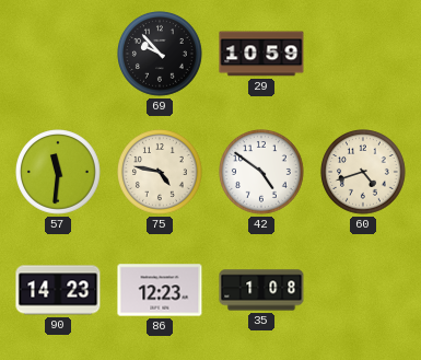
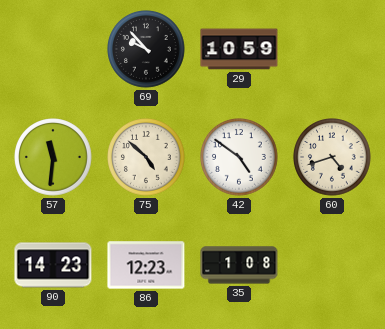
75: 4:47 -> 4:52
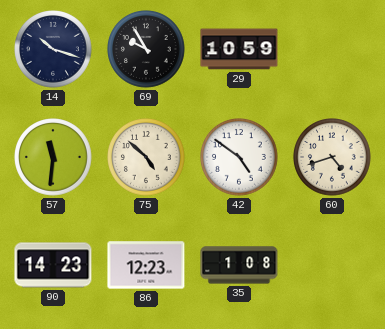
14: none -> 10:18
69: 9:53 -> 9:55
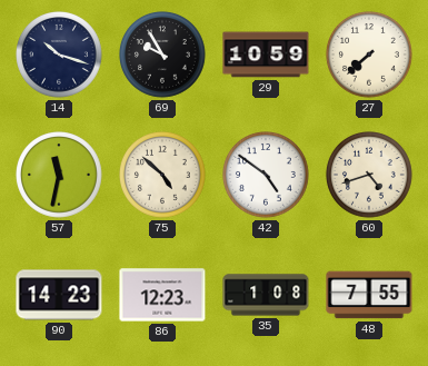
27: none -> 7:38
57: 11:31 -> 11:32
48: none -> 7:55
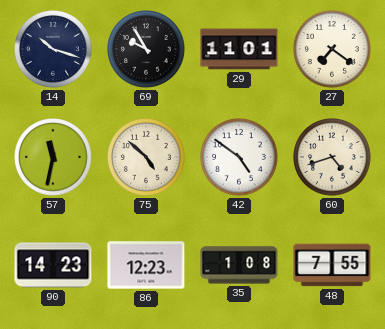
29: 10:59 -> 11:01
27: 7:38 -> 7:21
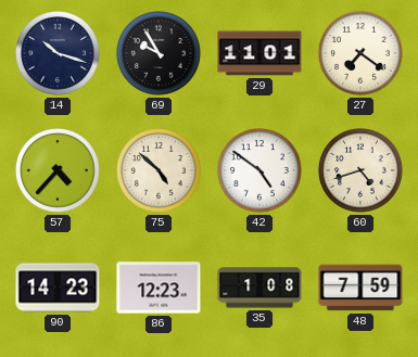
57: 11:32 -> 4:37
48: 7:55 -> 7:59
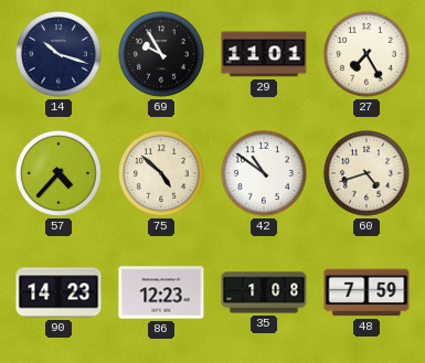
27: 7:21 -> 7:25
42: 4:51 -> 10:51
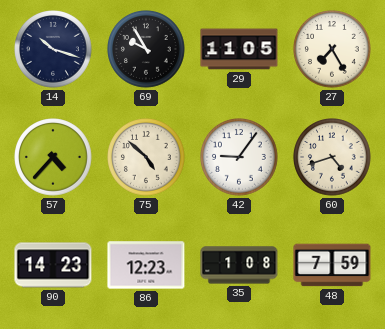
29: 11:01 -> 11:05
42: 10:51 -> 9:06
